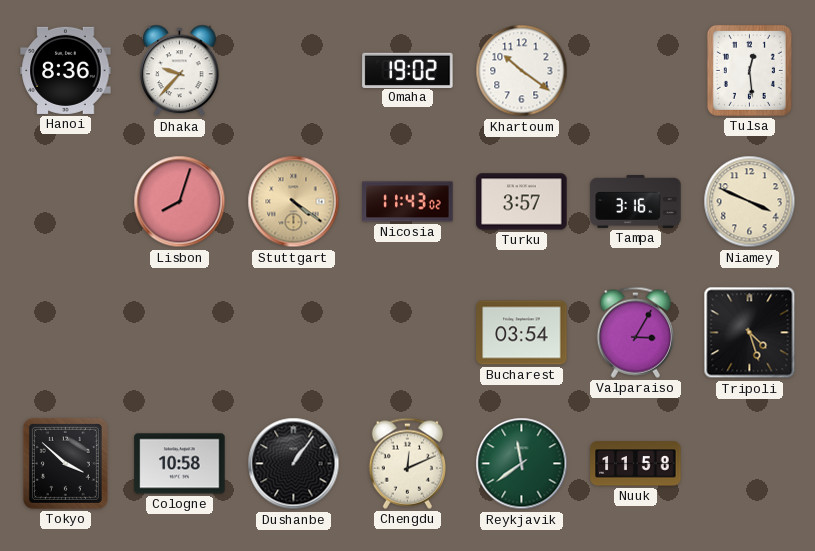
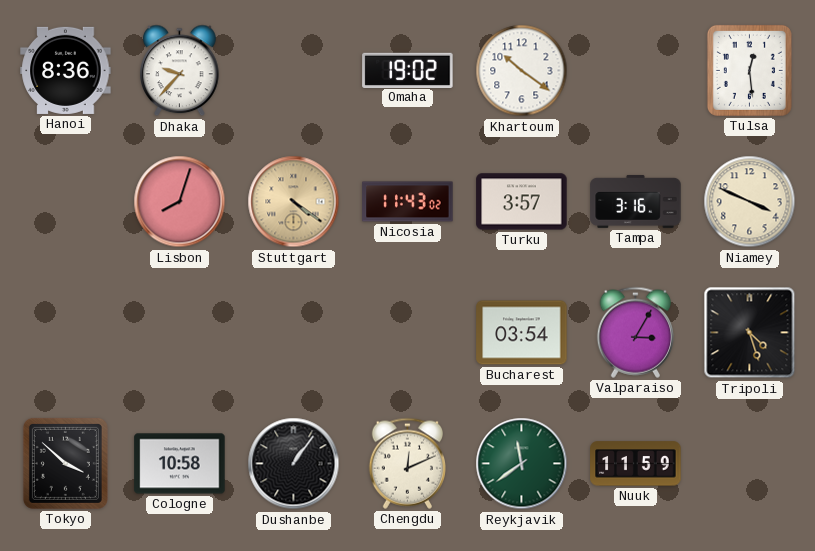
Nuuk: 11:58 -> 11:59
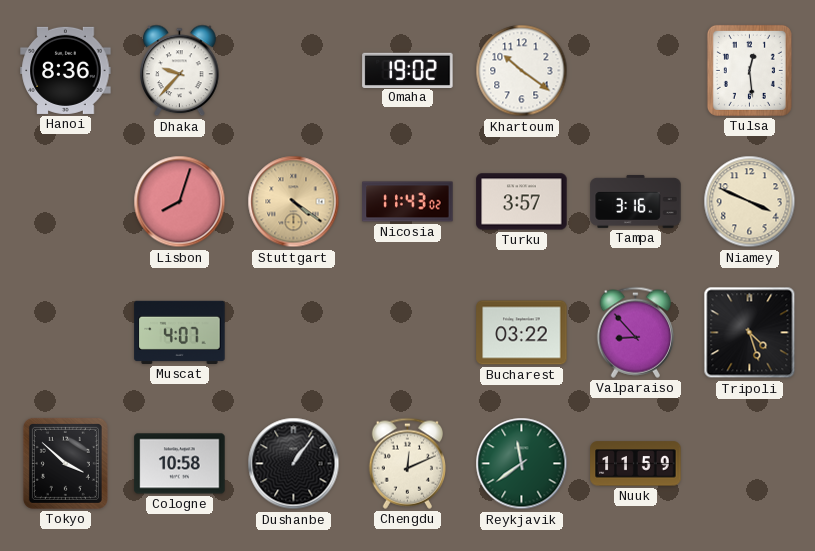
Muscat: none -> 4:07
Bucharest: 03:54 -> 03:22
Valparaiso: 3:05 -> 8:53
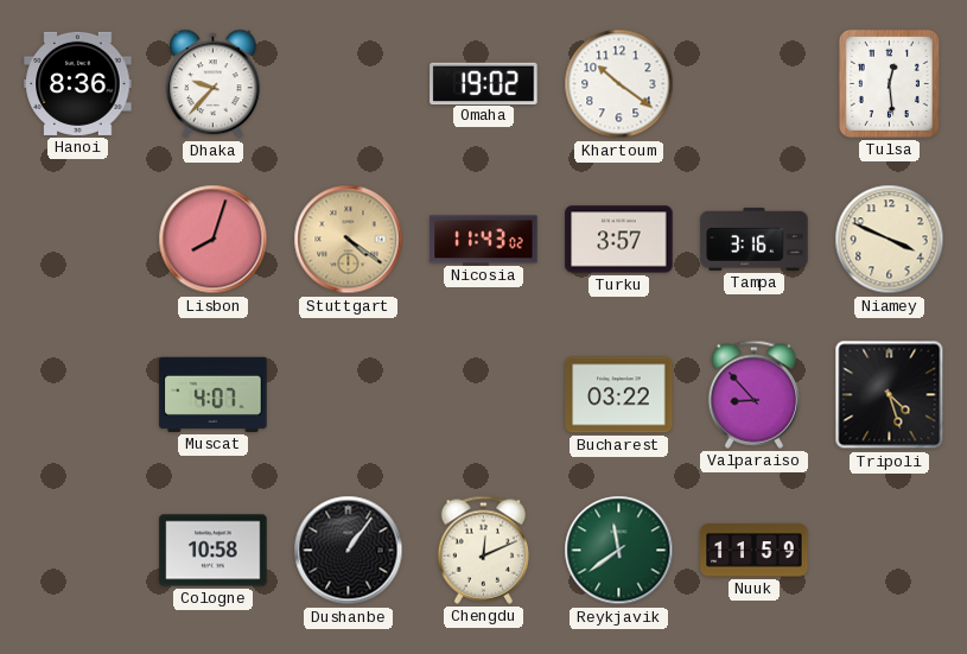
Tokyo: 3:52 -> none
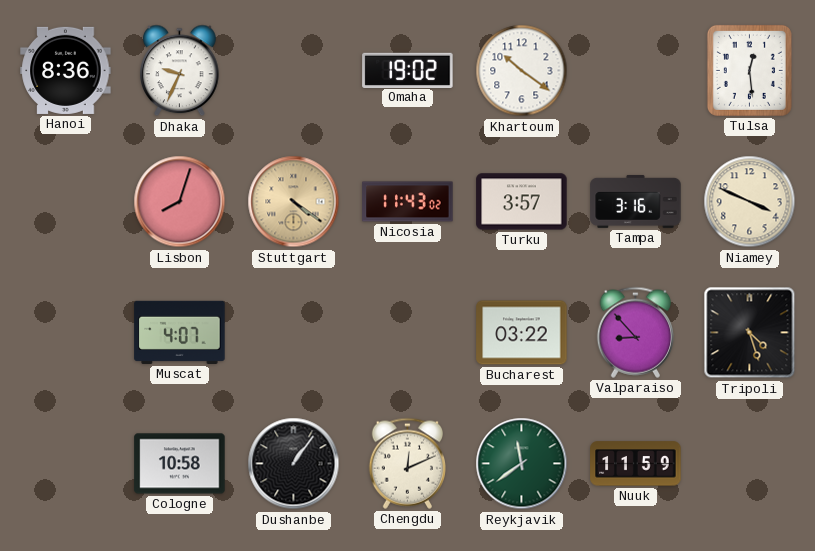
Dhaka: 9:37 -> 9:34
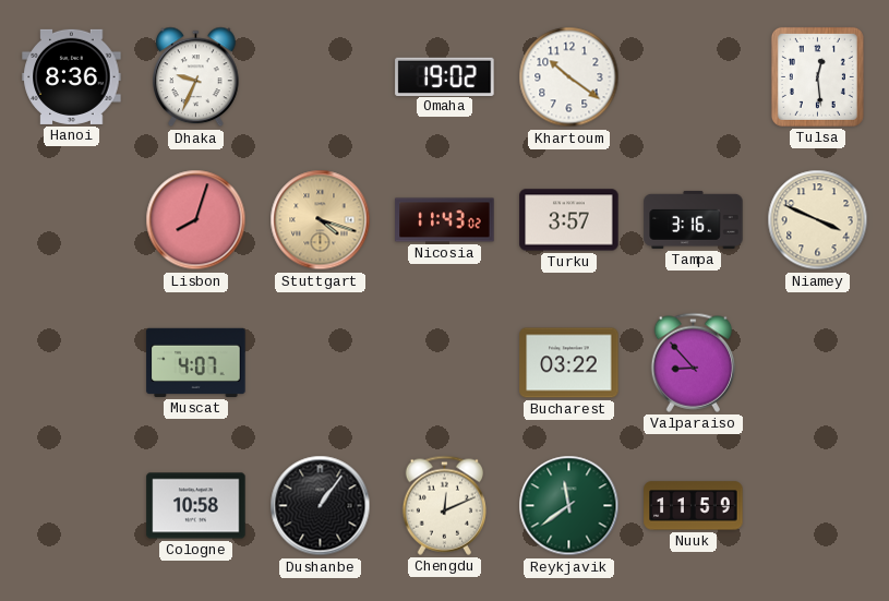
Stuttgart: 4:21 -> 4:18
Tripoli: 4:27 -> none
